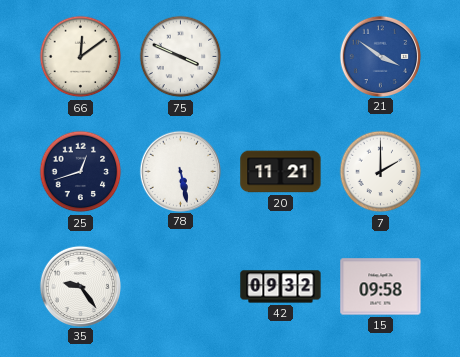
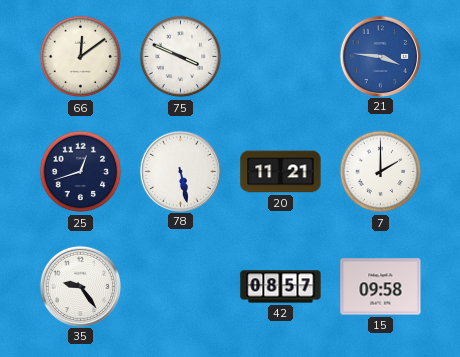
21: 3:51 -> 3:46
42: 09:32 -> 08:57
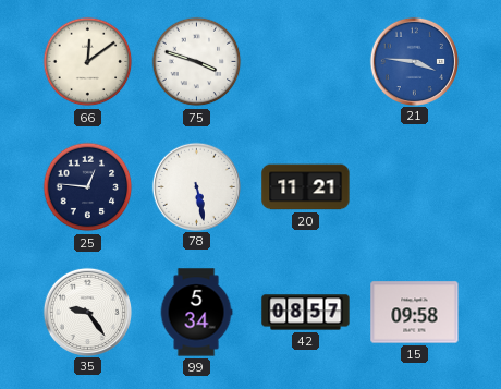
75: 3:49 -> 3:48
25: 12:42 -> 12:46
7: 2:00 -> none
99: none -> 5:34
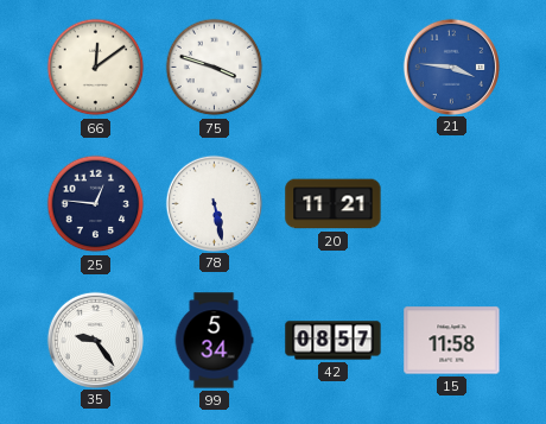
15: 09:58 -> 11:58
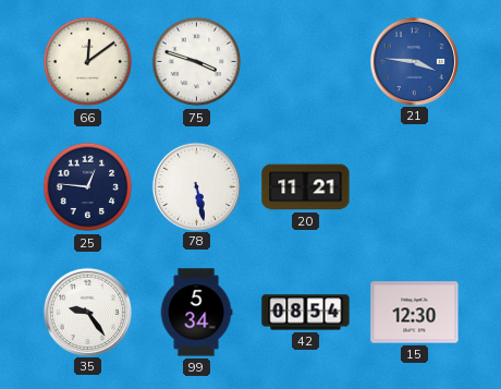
42: 08:57 -> 08:54
15: 11:58 -> 12:30
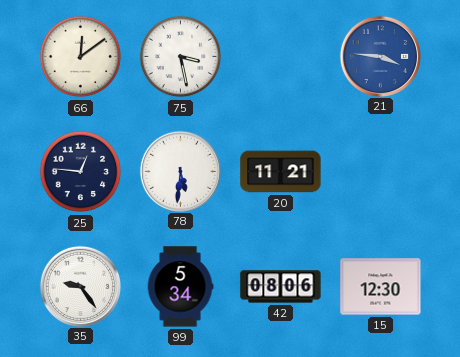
75: 3:48 -> 3:28
78: 5:28 -> 5:31
42: 08:54 -> 08:06
